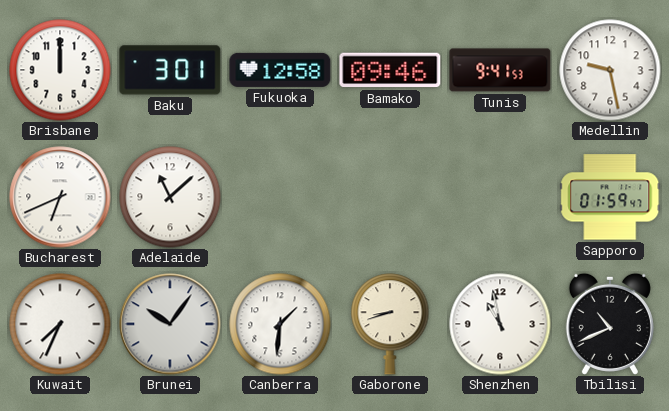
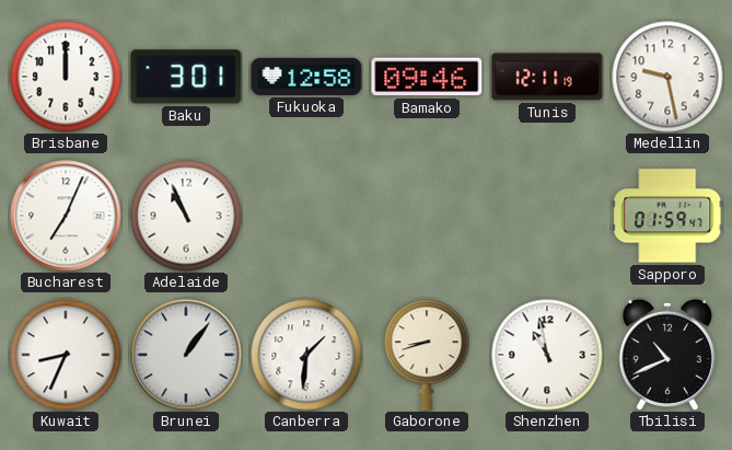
Tunis: 9:41 -> 12:11
Bucharest: 6:41 -> 7:04
Adelaide: 11:08 -> 10:56
Kuwait: 7:34 -> 8:34
Brunei: 10:06 -> 1:06
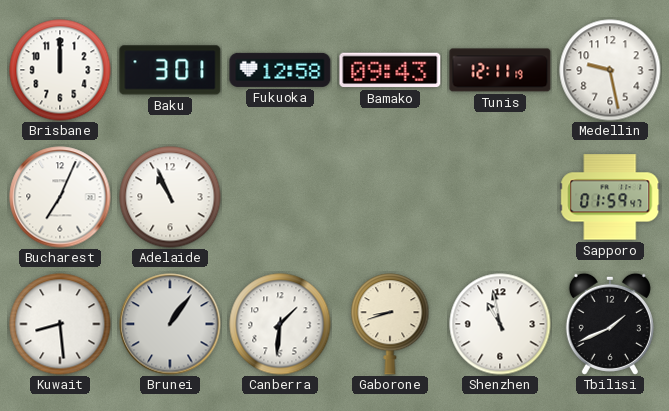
Bamako: 09:46 -> 09:43
Kuwait: 8:34 -> 8:29
Tbilisi: 10:41 -> 1:41
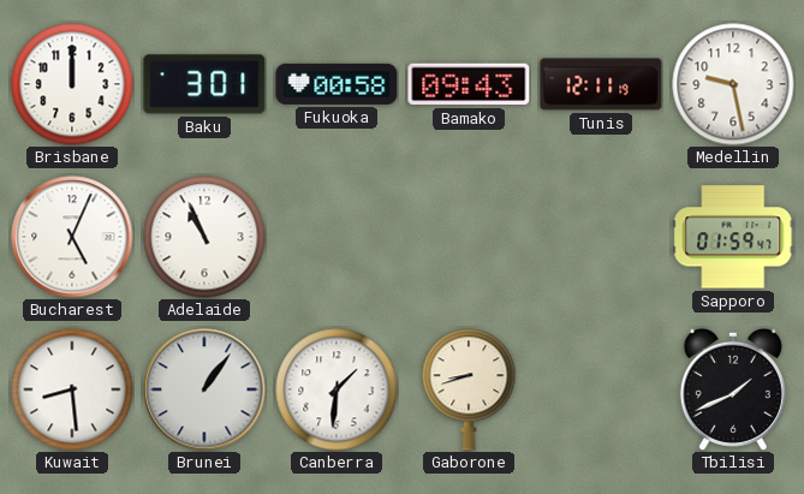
Fukuoka: 12:58 -> 00:58
Bucharest: 7:04 -> 5:04
Shenzhen: 10:58 -> none
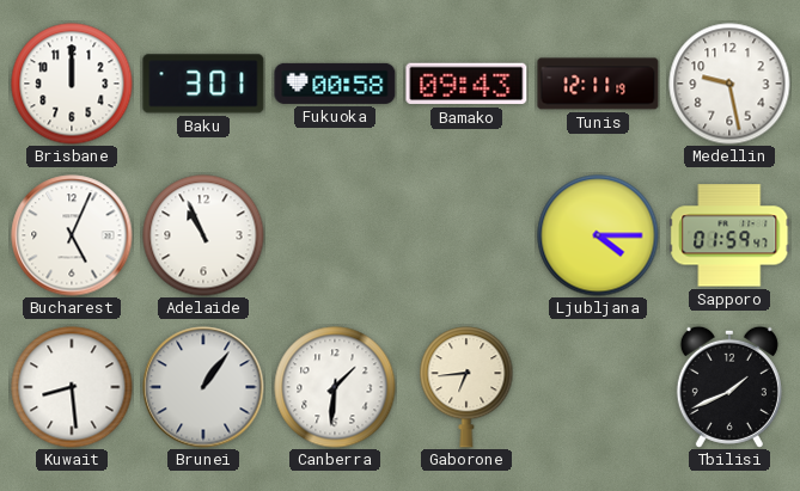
Ljubljana: none -> 4:15
Gaborone: 8:42 -> 6:44
